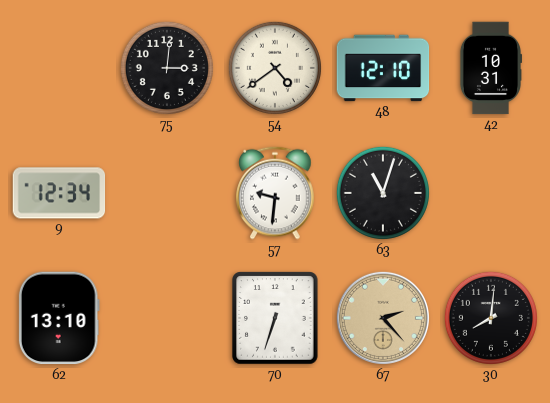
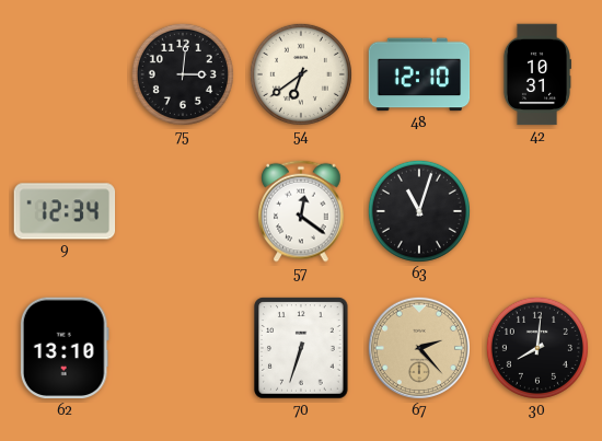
54: 4:39 -> 6:39
57: 9:31 -> 12:21
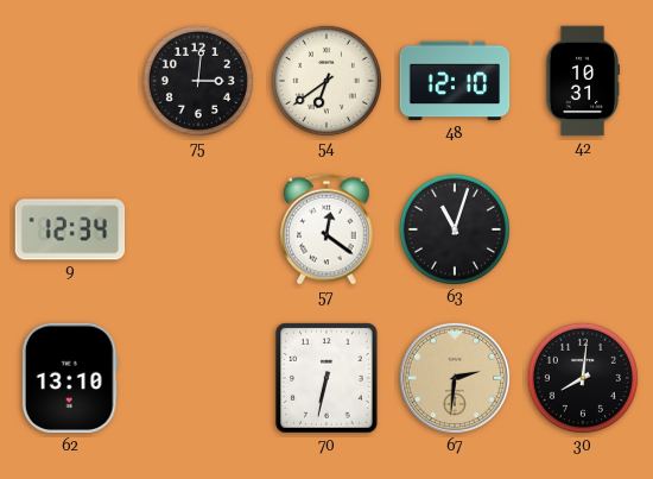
70: 6:33 -> 6:32
67: 2:23 -> 2:31
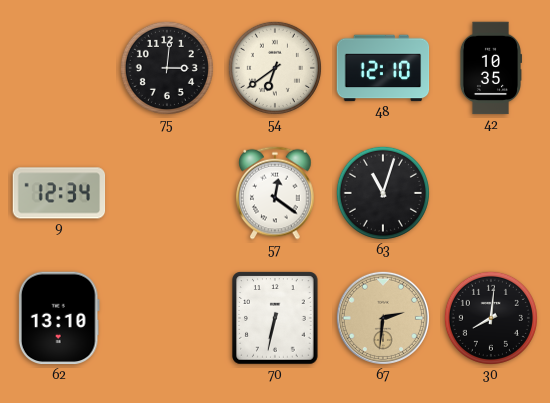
42: 10:31 -> 10:35
